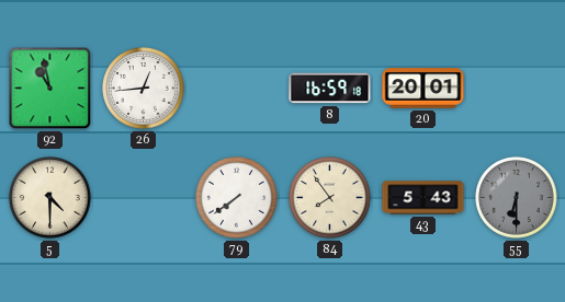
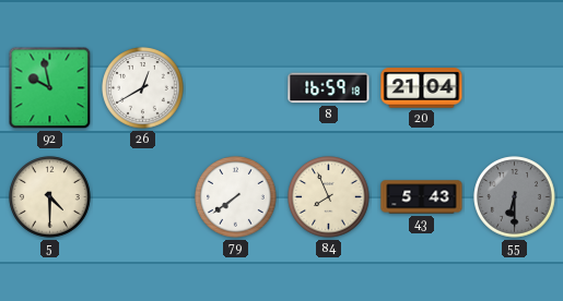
92: 10:58 -> 9:58
26: 12:44 -> 12:40
20: 20:01 -> 21:04
84: 7:54 -> 7:56
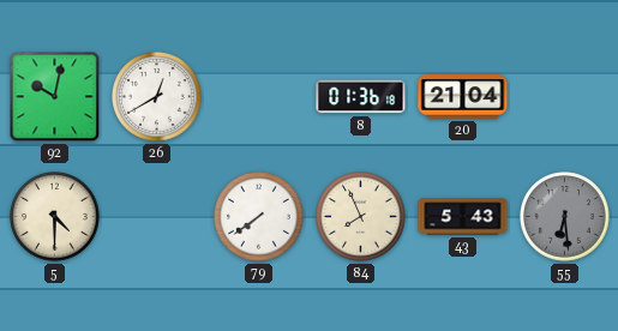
92: 9:58 -> 10:02
8: 16:59 -> 01:36
55: 6:30 -> 6:29
